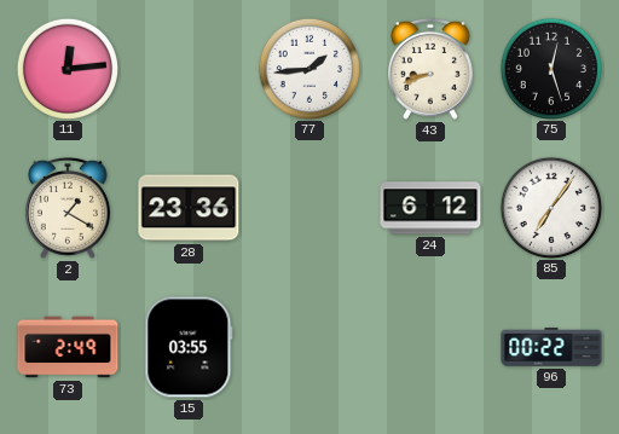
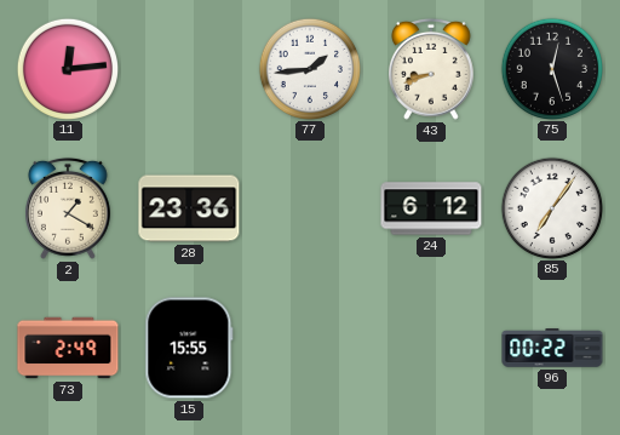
15: 03:55 -> 15:55
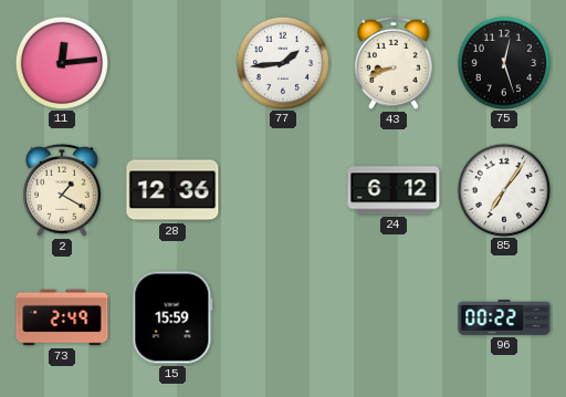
28: 23:36 -> 12:36
15: 15:55 -> 15:59
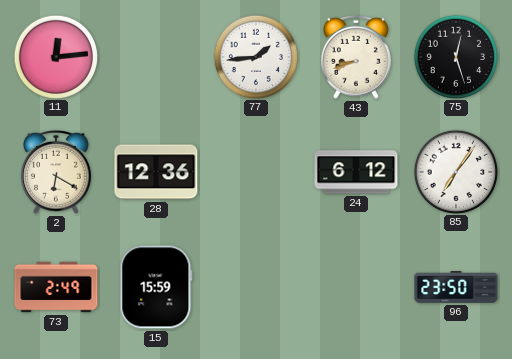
2: 1:20 -> 6:20
96: 00:22 -> 23:50
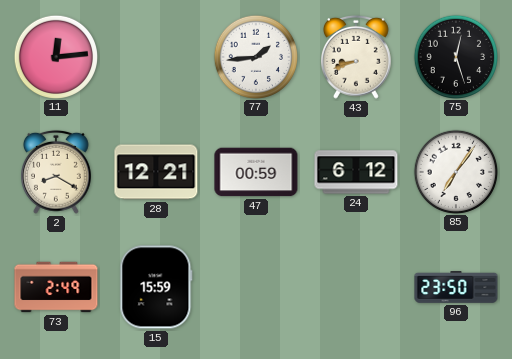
2: 6:20 -> 8:20
28: 12:36 -> 12:21
47: none -> 00:59
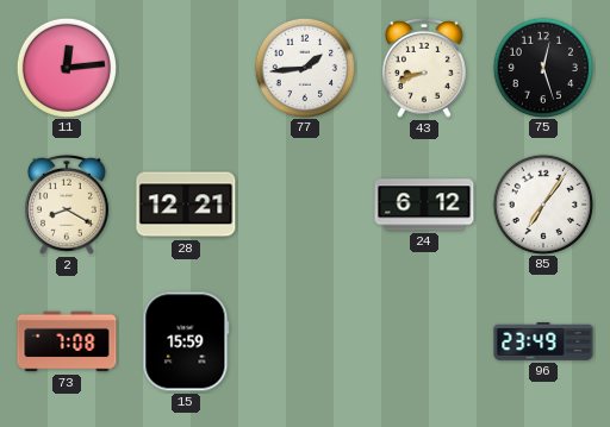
47: 00:59 -> none
73: 2:49 -> 7:08
96: 23:50 -> 23:49
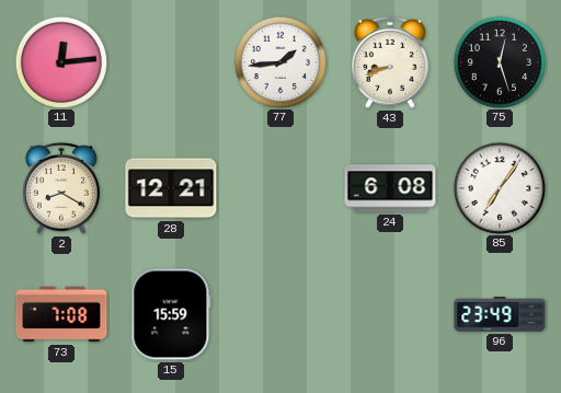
24: 6:12 -> 6:08
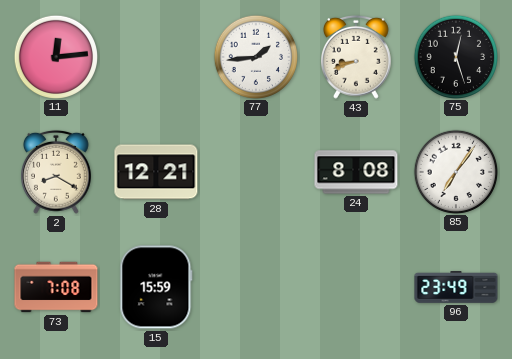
24: 6:08 -> 8:08
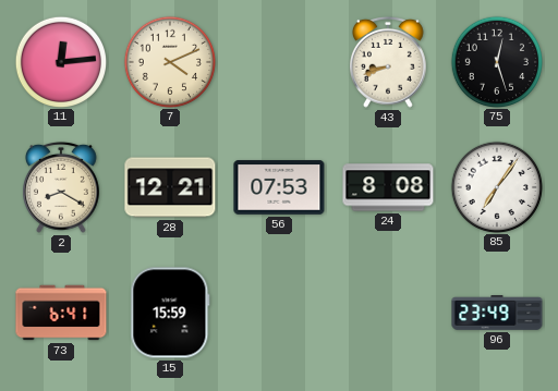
7: none -> 4:11
77: 1:44 -> none
56: none -> 07:53
73: 7:08 -> 6:41
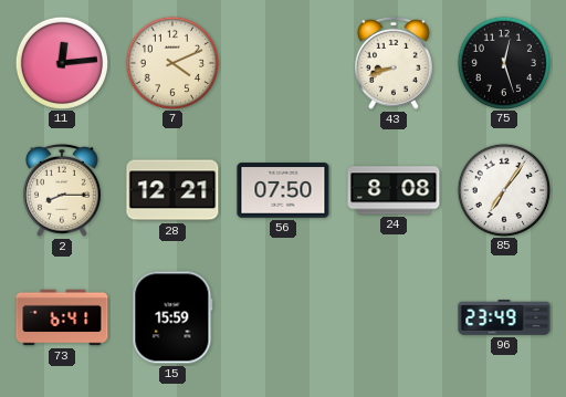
2: 8:20 -> 8:15
56: 07:53 -> 07:50
